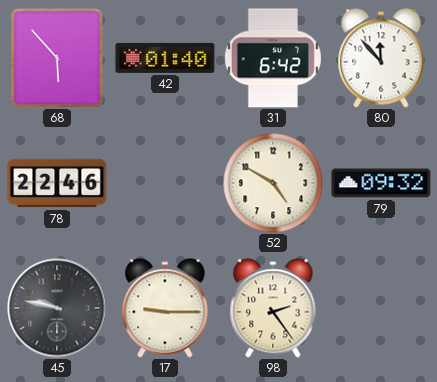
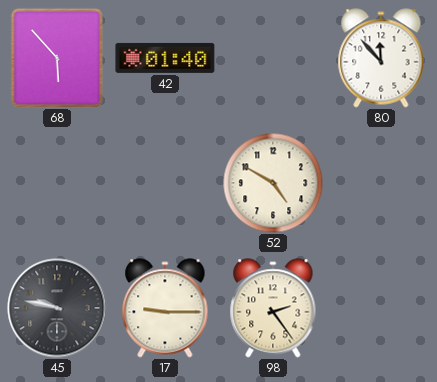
31: 6:42 -> none
78: 22:46 -> none
79: 09:32 -> none
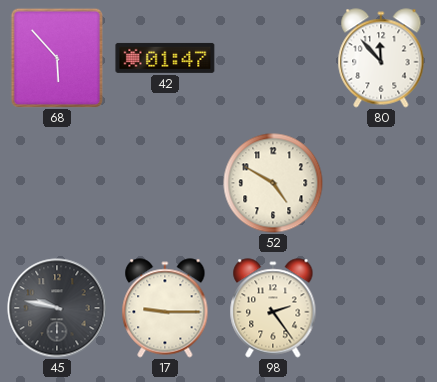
42: 01:40 -> 01:47
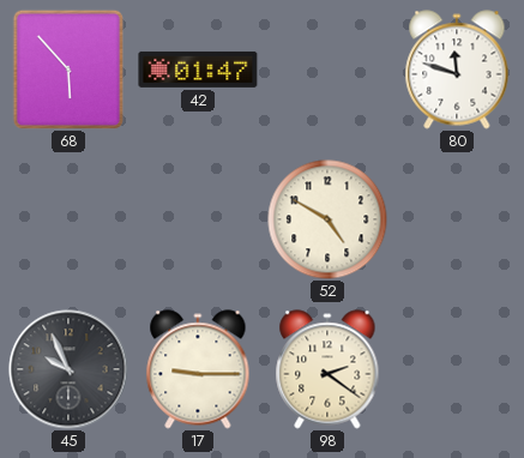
80: 11:53 -> 11:48
45: 9:47 -> 9:56
98: 2:24 -> 2:21
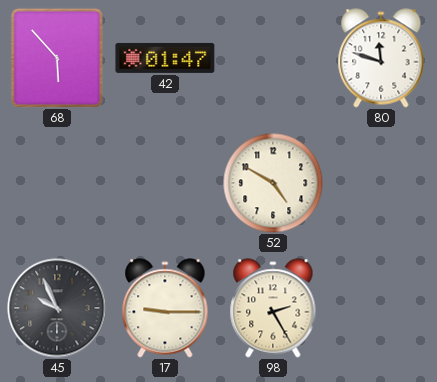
98: 2:21 -> 2:25
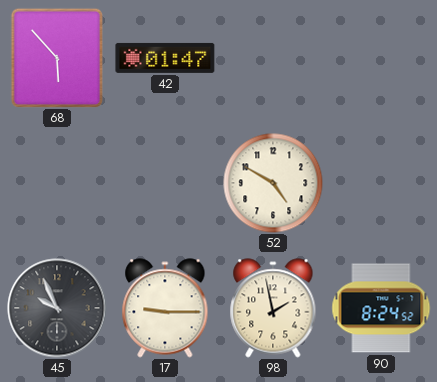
80: 11:48 -> none
98: 2:25 -> 1:58
90: none -> 8:24
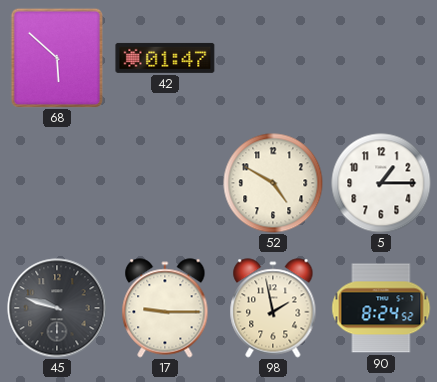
68: 5:53 -> 5:52
5: none -> 1:15
45: 9:56 -> 9:48
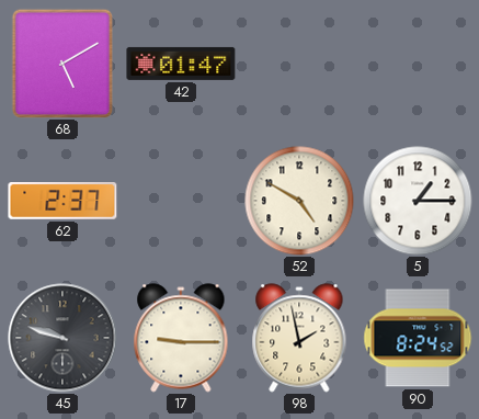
68: 5:52 -> 5:10
62: none -> 2:37
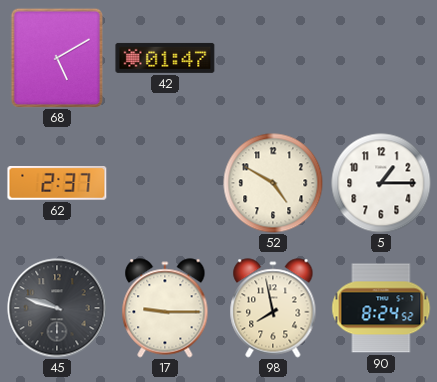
98: 1:58 -> 7:58
